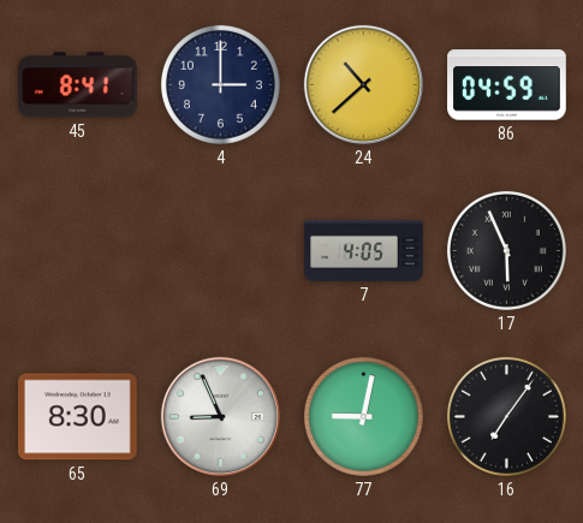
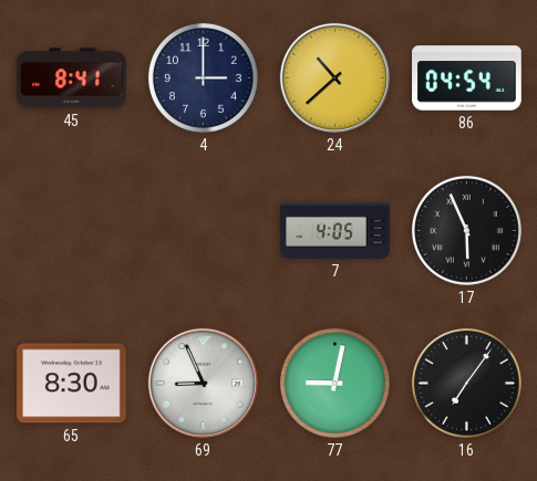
86: 04:59 -> 04:54
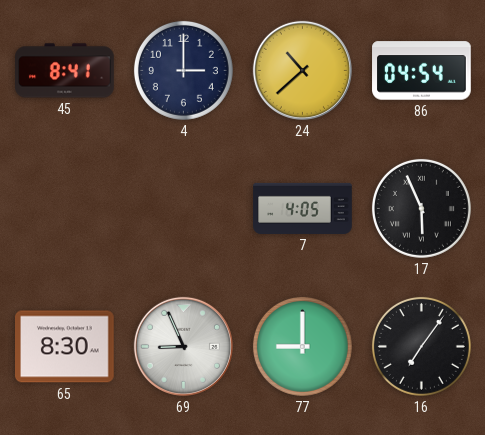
77: 9:02 -> 9:00
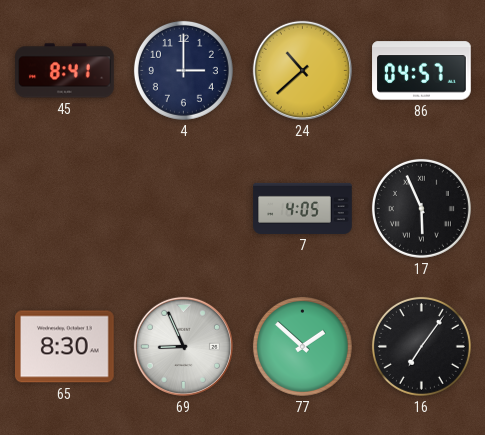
86: 04:54 -> 04:57
77: 9:00 -> 1:52
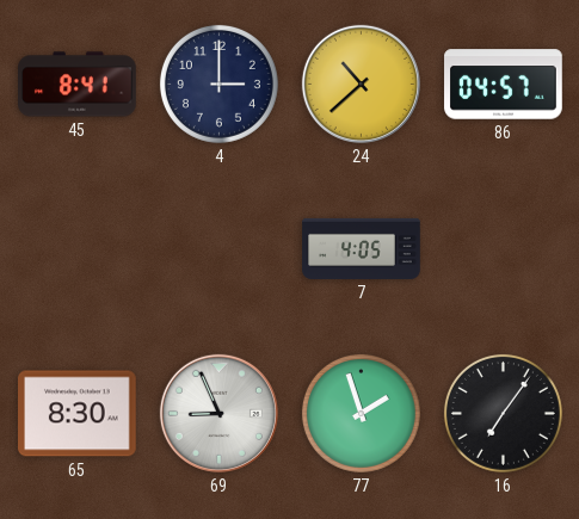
17: 5:56 -> none
77: 1:52 -> 1:57
